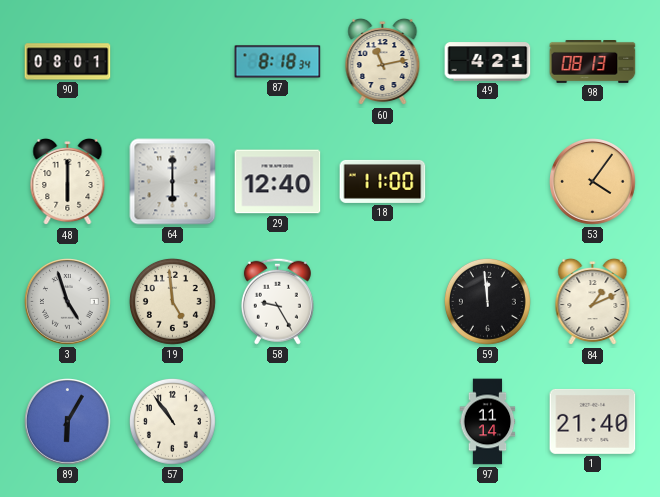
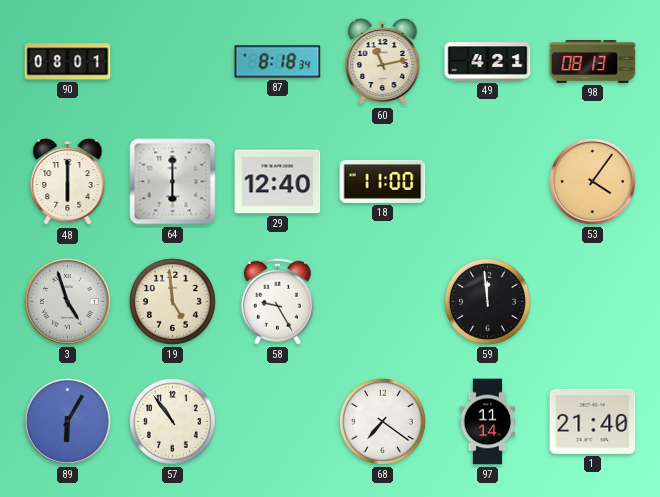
84: 1:11 -> none
68: none -> 7:21
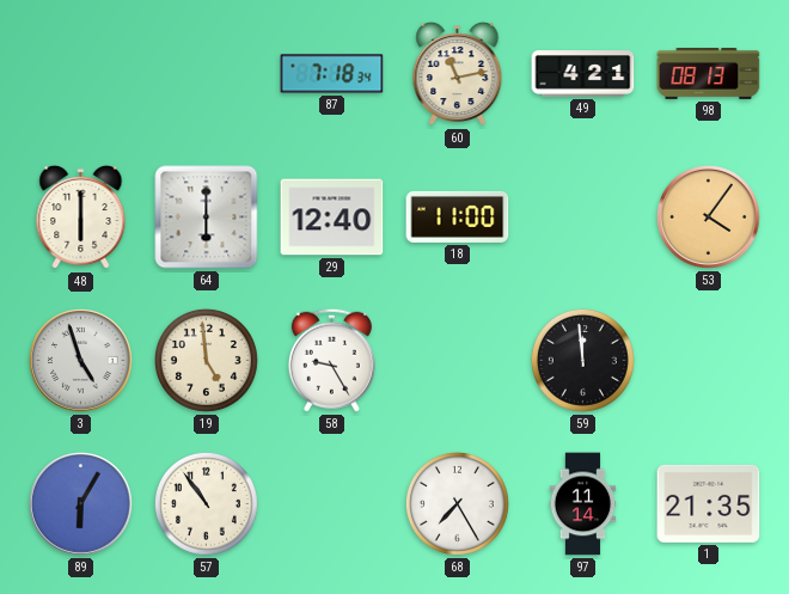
90: 08:01 -> none
87: 8:18 -> 7:18
68: 7:21 -> 7:25
1: 21:40 -> 21:35
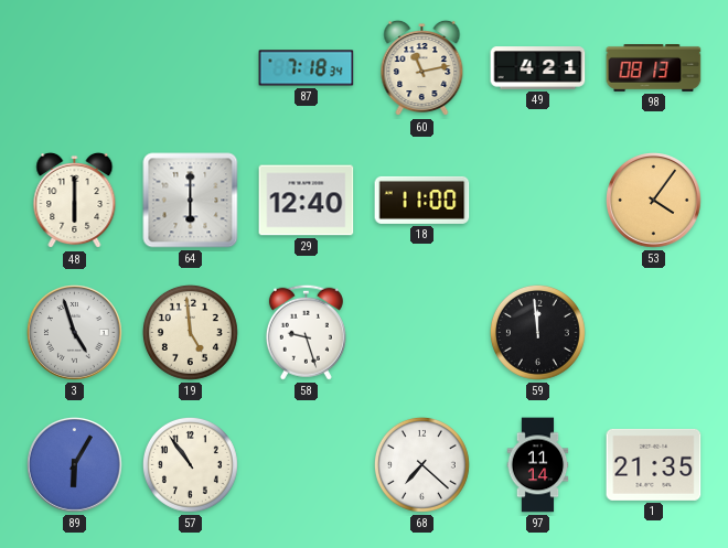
58: 9:25 -> 9:27
68: 7:25 -> 7:22
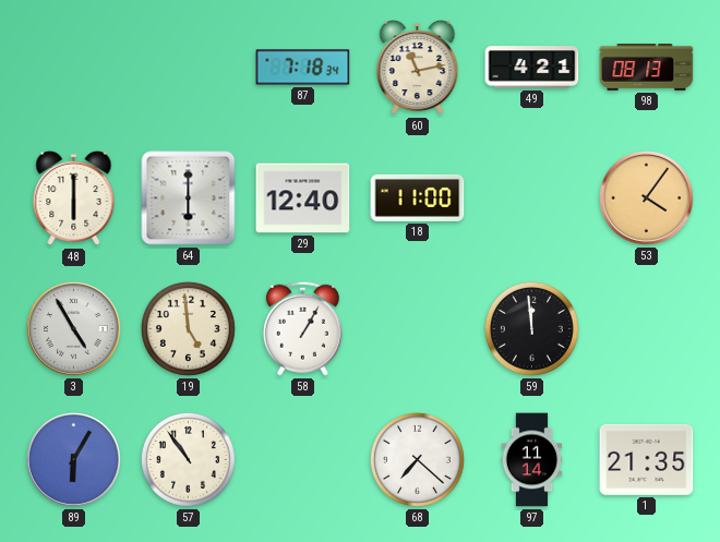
3: 4:57 -> 4:55
58: 9:27 -> 1:05
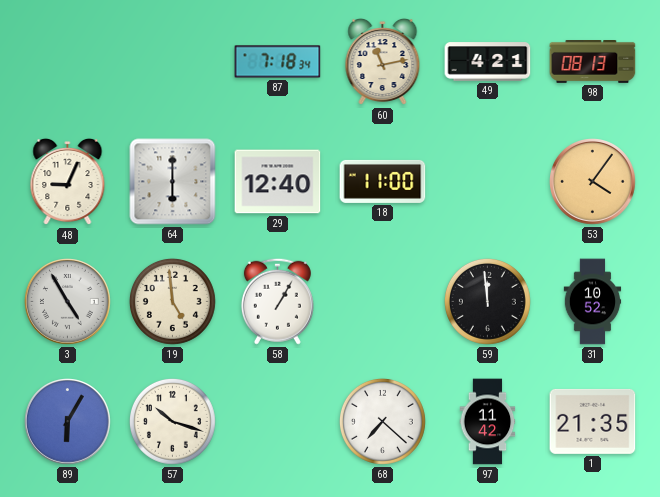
48: 6:00 -> 9:04
31: none -> 10:52
57: 10:54 -> 10:18
97: 11:14 -> 11:42
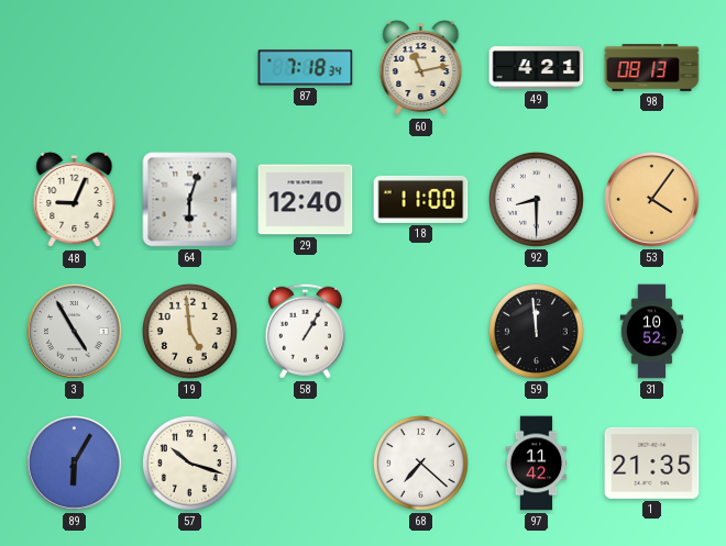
64: 6:00 -> 6:03
92: none -> 8:30
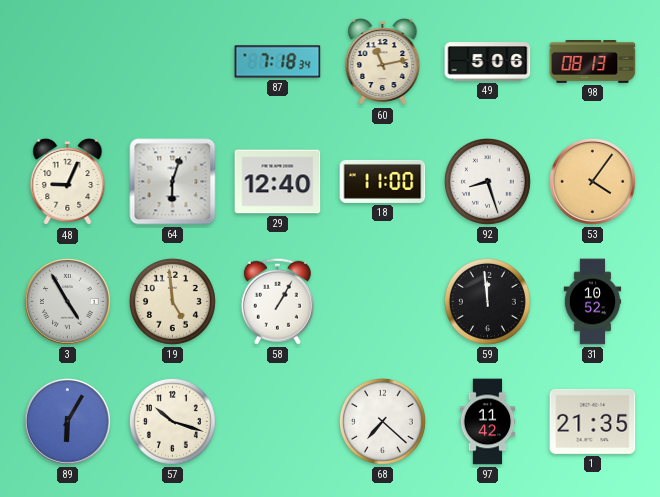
49: 4:21 -> 5:06
92: 8:30 -> 8:27
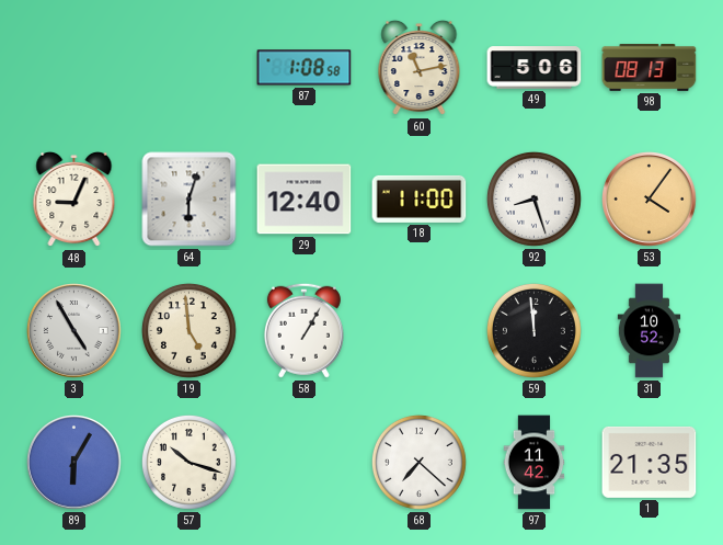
87: 7:18 -> 1:08
